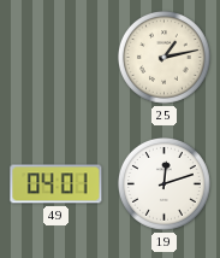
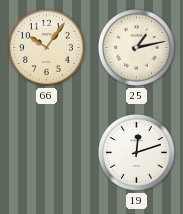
66: none -> 10:06
49: 04:01 -> none
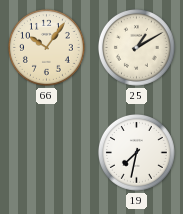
25: 1:13 -> 1:10
19: 12:12 -> 7:32
